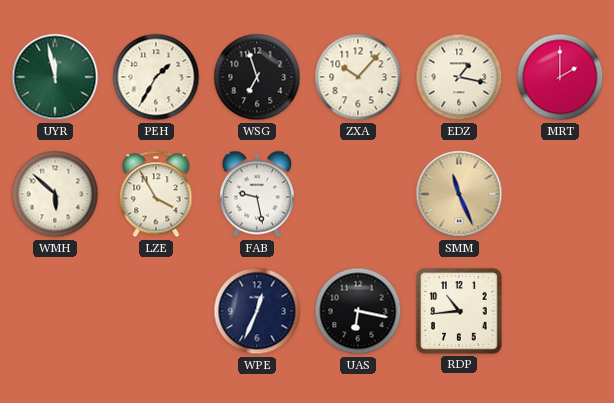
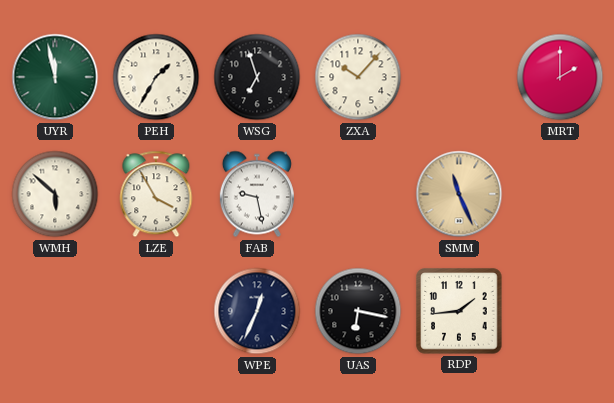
EDZ: 1:17 -> none
RDP: 10:44 -> 1:44
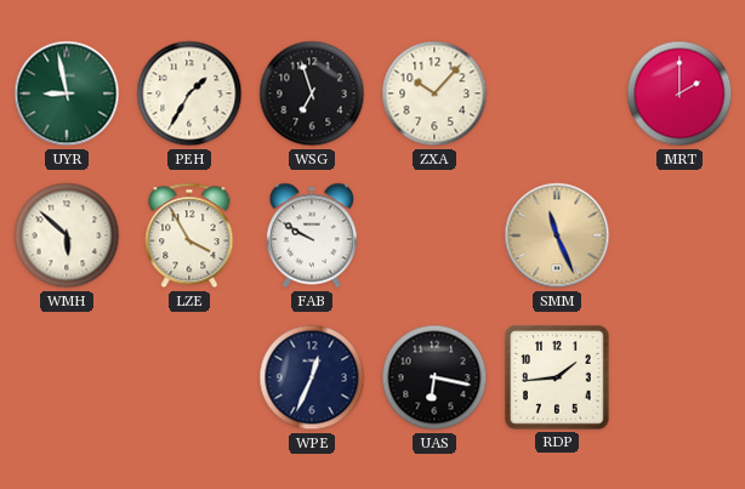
UYR: 11:58 -> 8:58
FAB: 9:28 -> 9:50
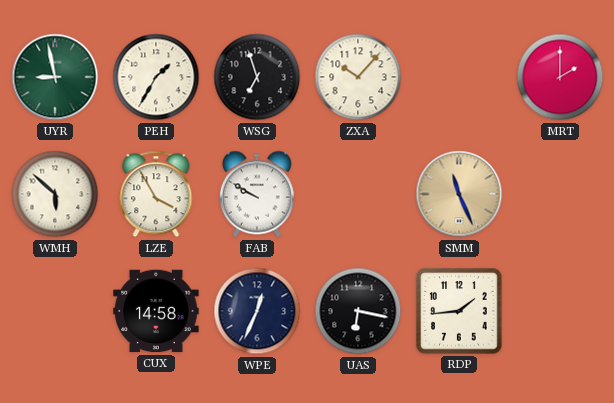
CUX: none -> 14:58
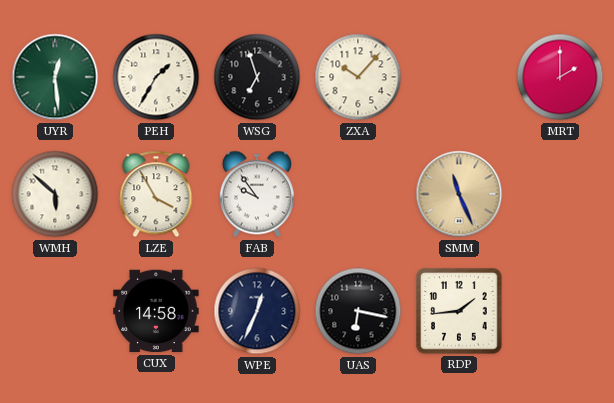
UYR: 8:58 -> 12:29
FAB: 9:50 -> 9:54
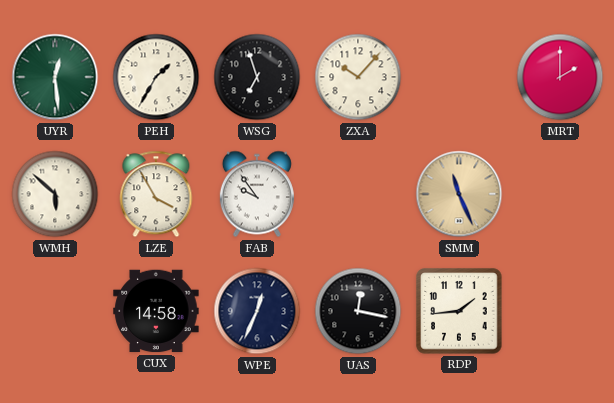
UAS: 6:17 -> 12:17
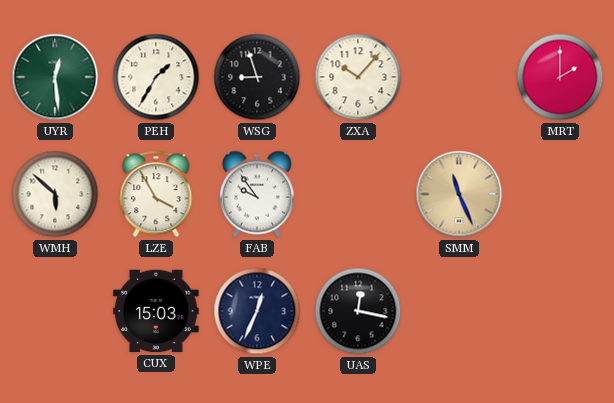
WSG: 6:57 -> 8:57
CUX: 14:58 -> 15:03
RDP: 1:44 -> none
